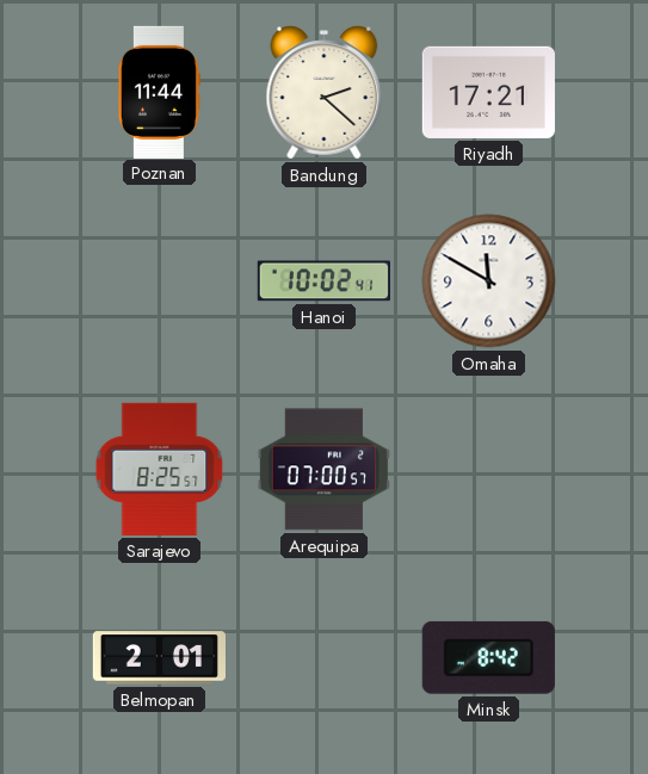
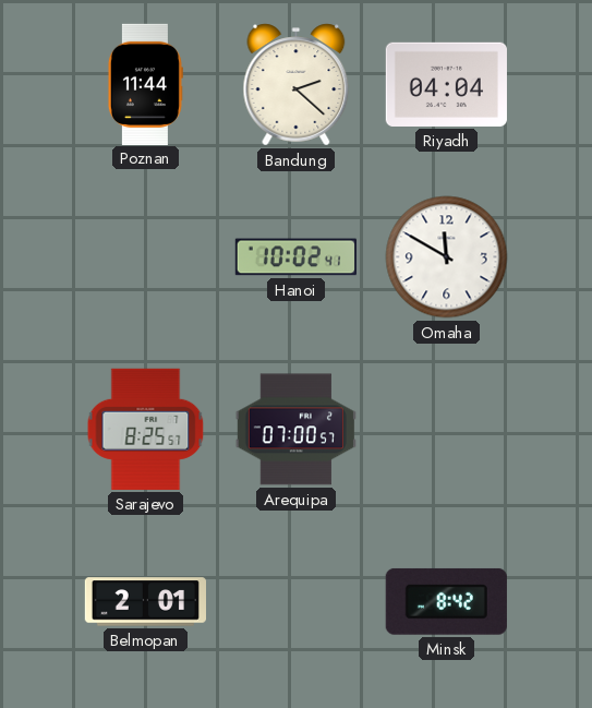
Riyadh: 17:21 -> 04:04
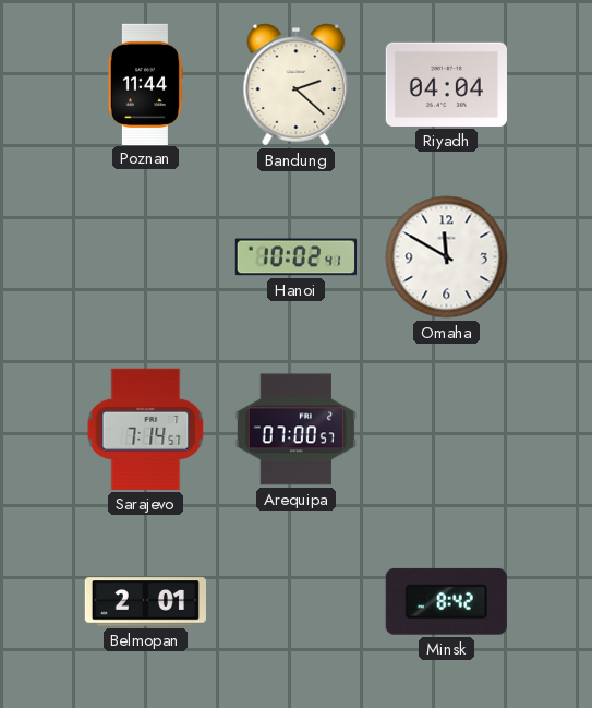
Sarajevo: 8:25 -> 7:14
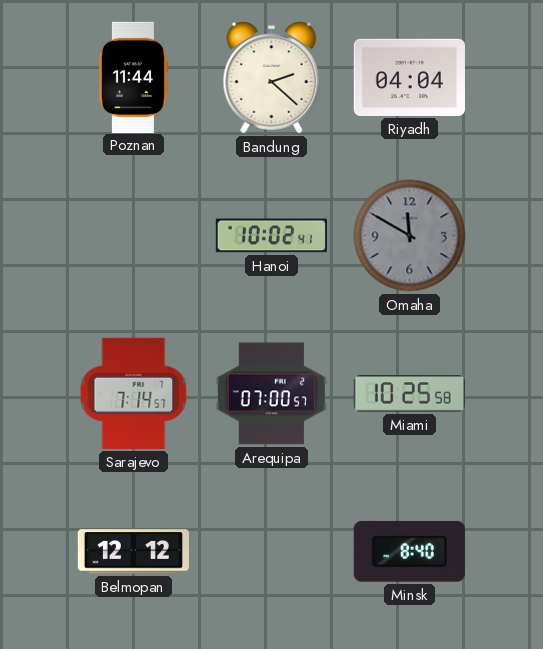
Omaha dial: white -> grey
Miami: none -> 10:25
Belmopan: 2:01 -> 12:12
Minsk: 8:42 -> 8:40
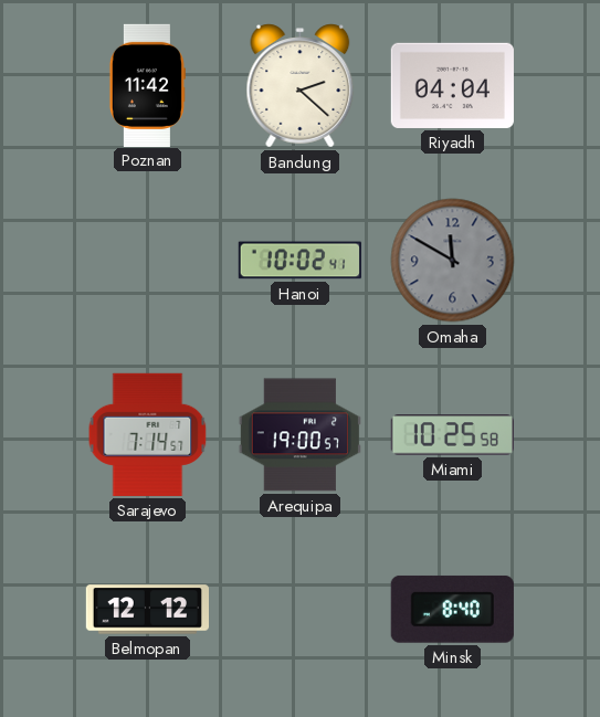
Poznan: 11:44 -> 11:42
Arequipa: 07:00 -> 19:00
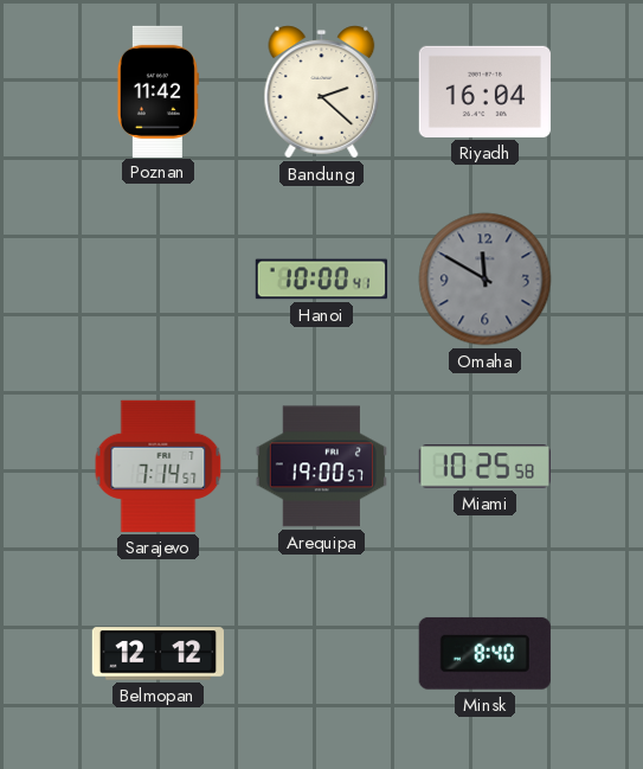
Riyadh: 04:04 -> 16:04
Hanoi: 10:02 -> 10:00
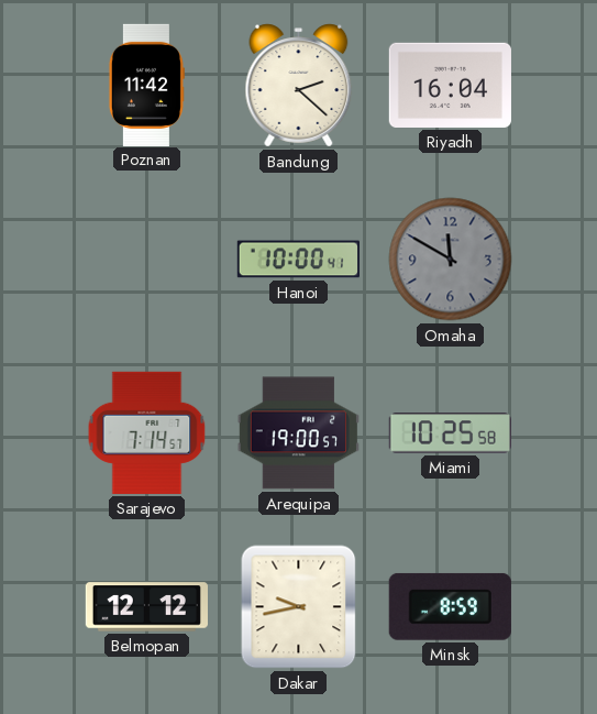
Dakar: none -> 9:43
Minsk: 8:40 -> 8:59
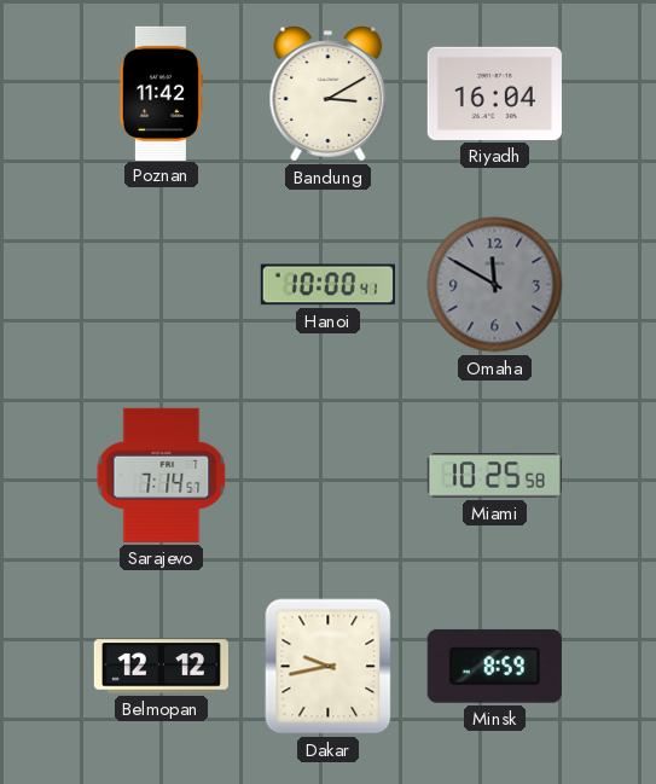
Bandung: 2:22 -> 3:10
Arequipa: 19:00 -> none
